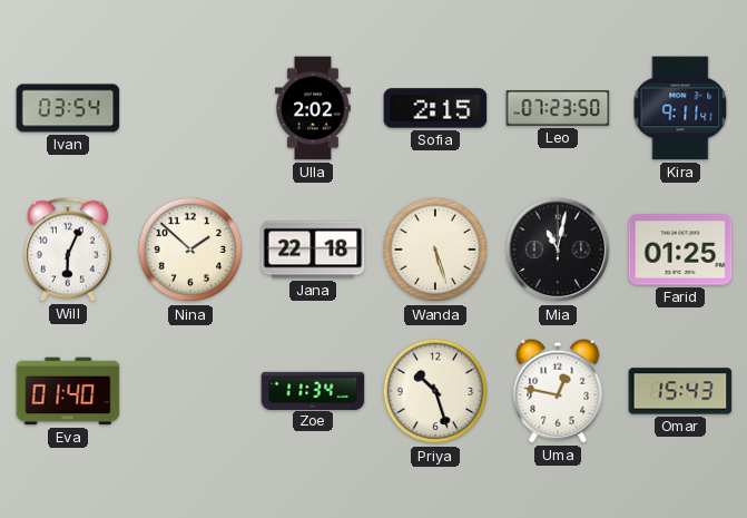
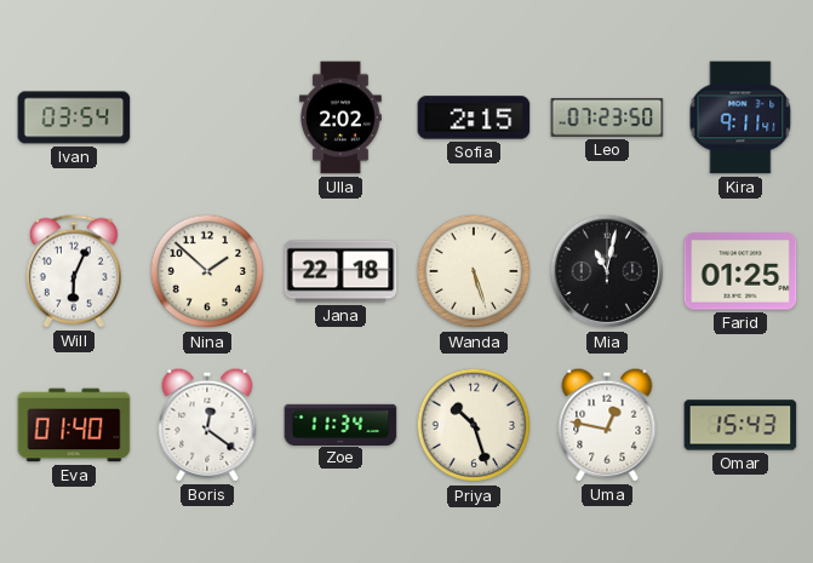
Boris: none -> 12:21
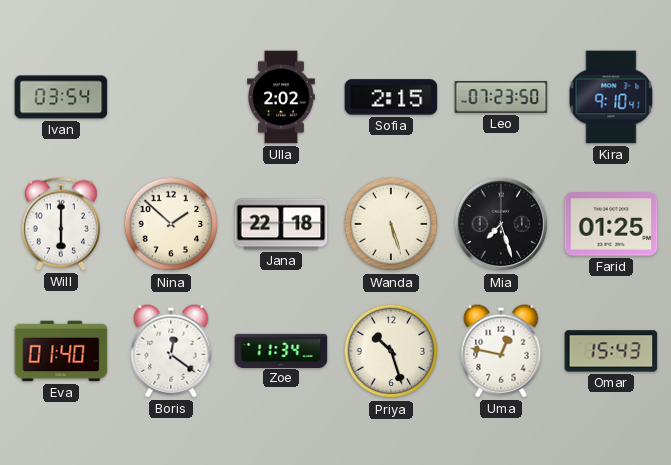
Kira: 9:11 -> 9:10
Will: 6:04 -> 6:00
Mia: 11:02 -> 7:27
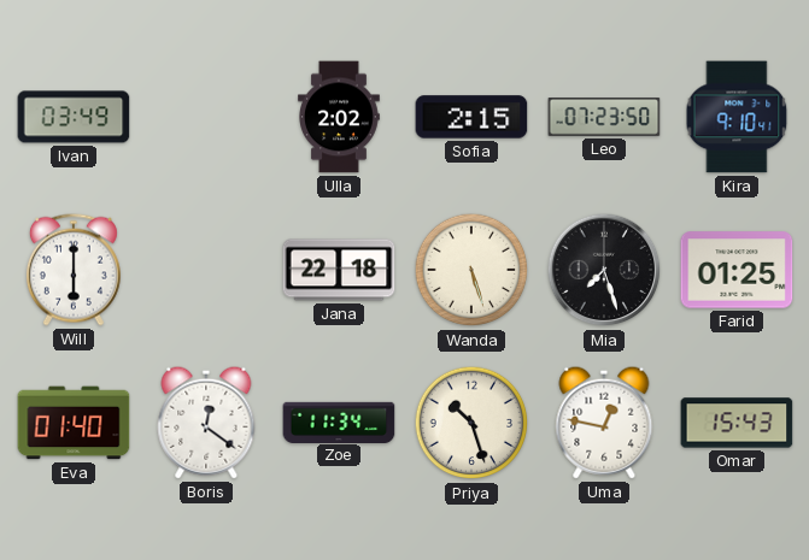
Ivan: 03:54 -> 03:49
Nina: 1:52 -> none
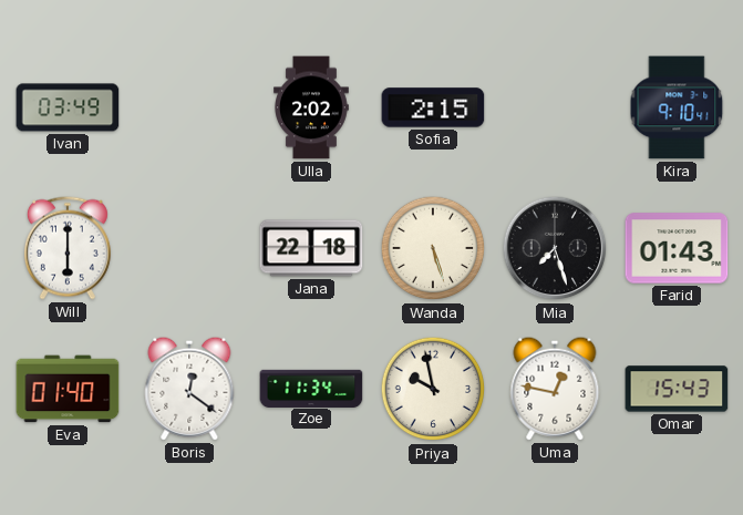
Leo: 07:23 -> none
Farid: 01:25 -> 01:43
Priya: 10:27 -> 9:58
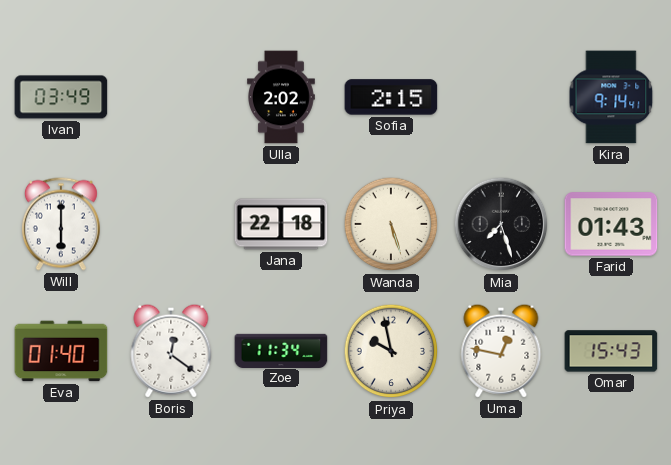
Kira: 9:10 -> 9:14
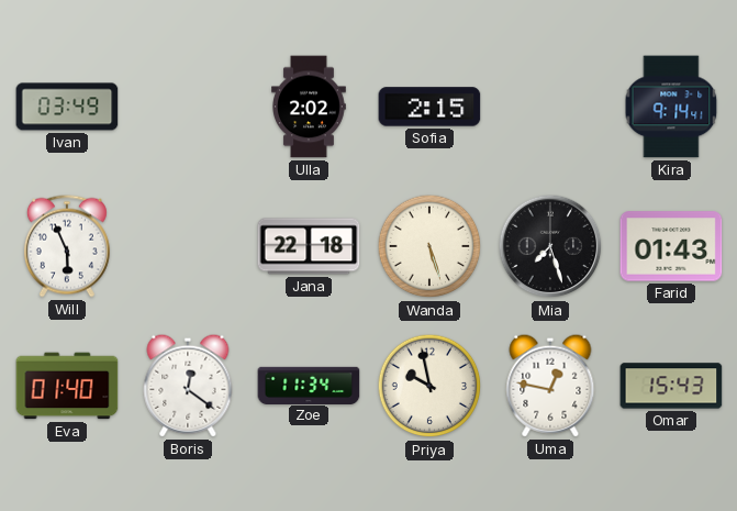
Will: 6:00 -> 5:56
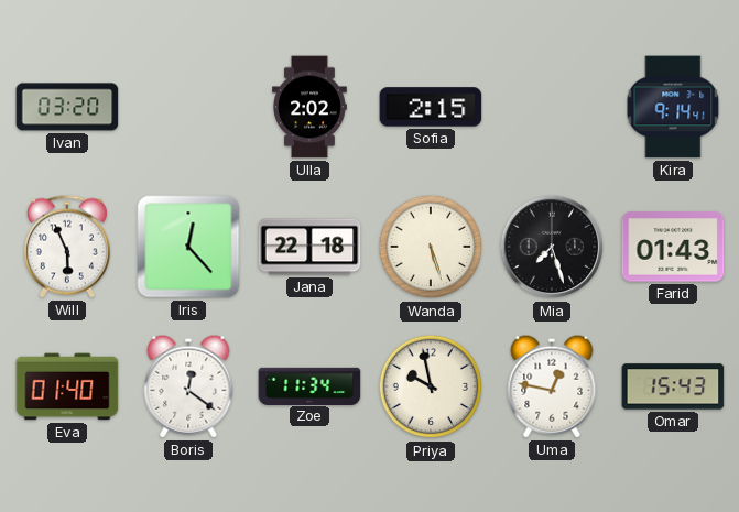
Ivan: 03:49 -> 03:20
Iris: none -> 12:23
